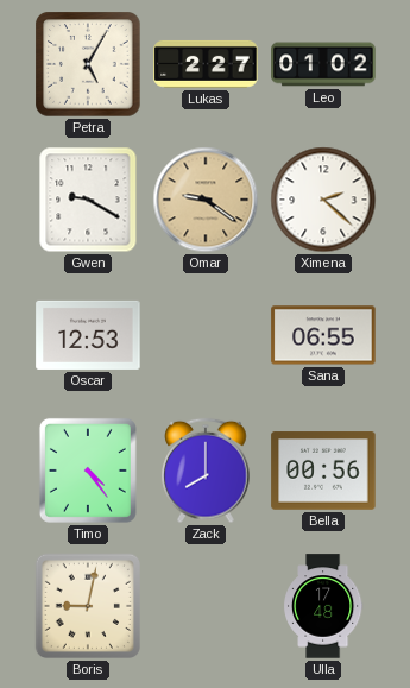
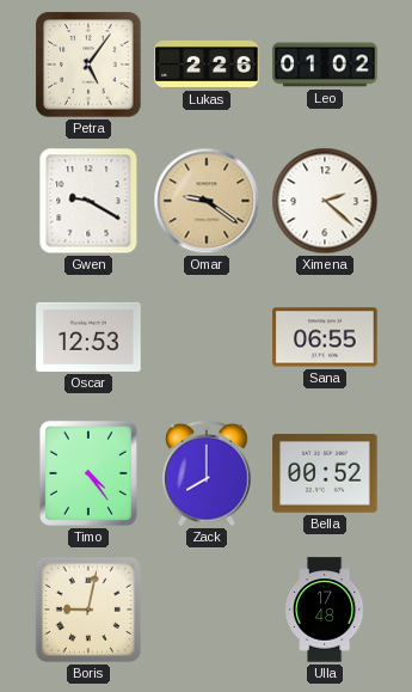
Petra: 5:05 -> 5:06
Lukas: 2:27 -> 2:26
Bella: 00:56 -> 00:52
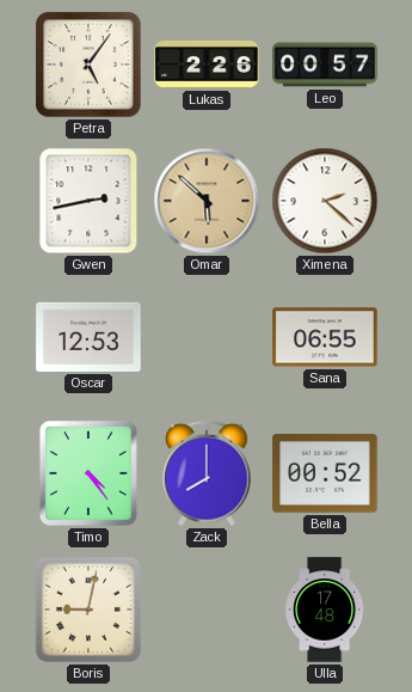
Leo: 01:02 -> 00:57
Gwen: 9:20 -> 2:43
Omar: 9:21 -> 5:52
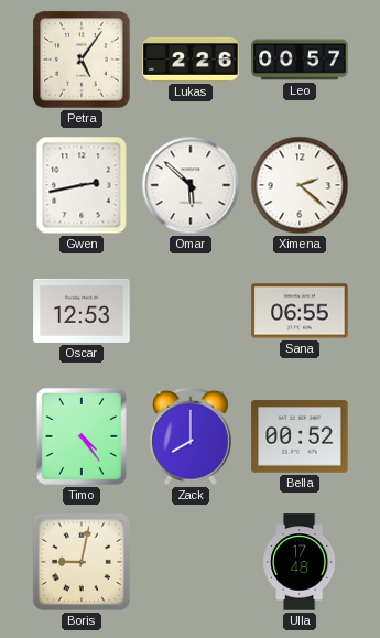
Omar dial: champagne -> white
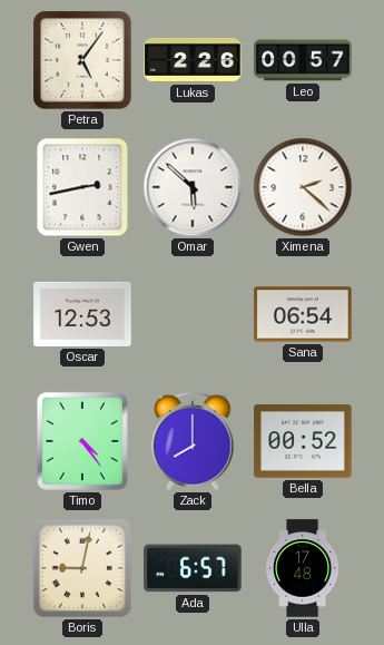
Sana: 06:55 -> 06:54
Ada: none -> 6:57
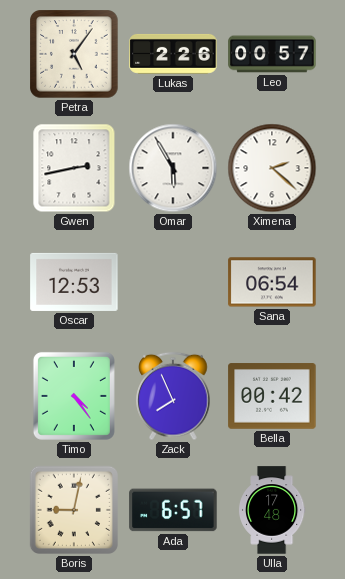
Omar: 5:52 -> 5:55
Zack: 8:00 -> 7:56
Bella: 00:52 -> 00:42
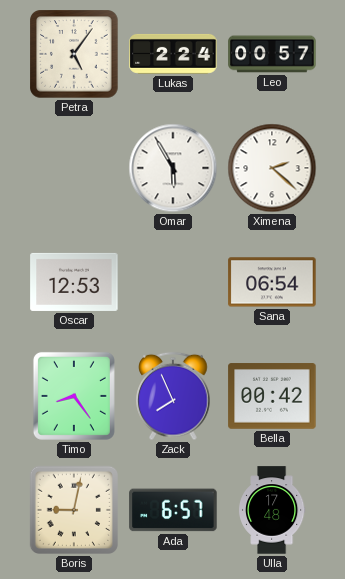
Lukas: 2:26 -> 2:24
Gwen: 2:43 -> none
Timo: 4:24 -> 8:24
